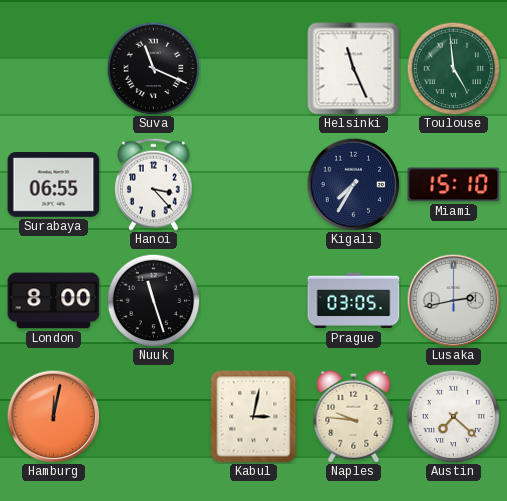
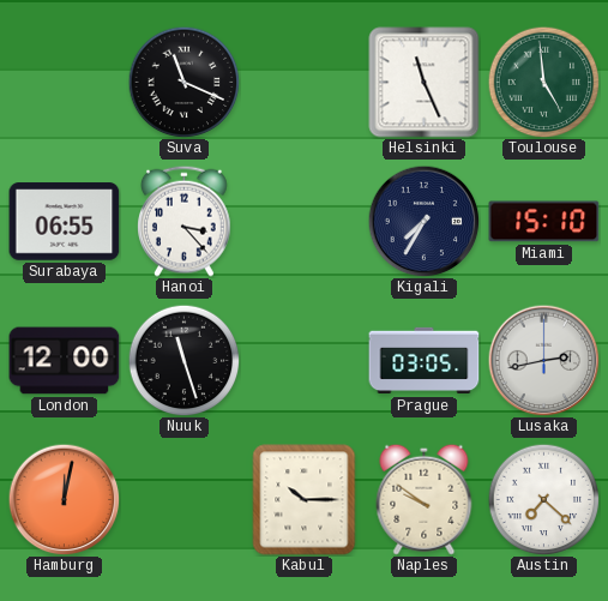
London: 8:00 -> 12:00
Kabul: 3:02 -> 10:15
Naples: 9:46 -> 9:51
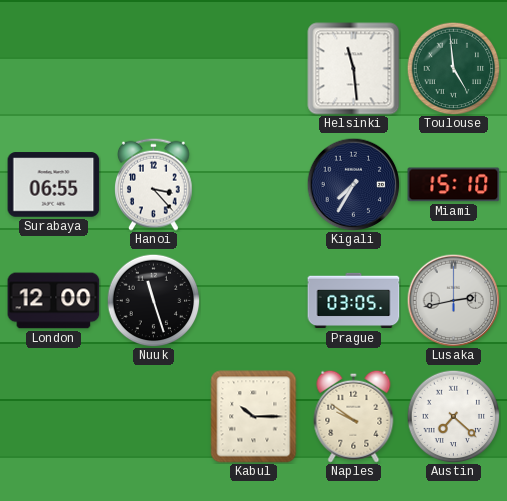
Suva: 11:19 -> none
Helsinki: 11:26 -> 11:29
Hamburg: 12:02 -> none
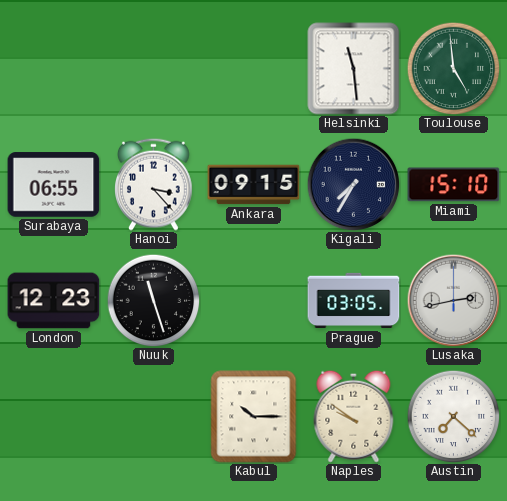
Ankara: none -> 09:15
London: 12:00 -> 12:23
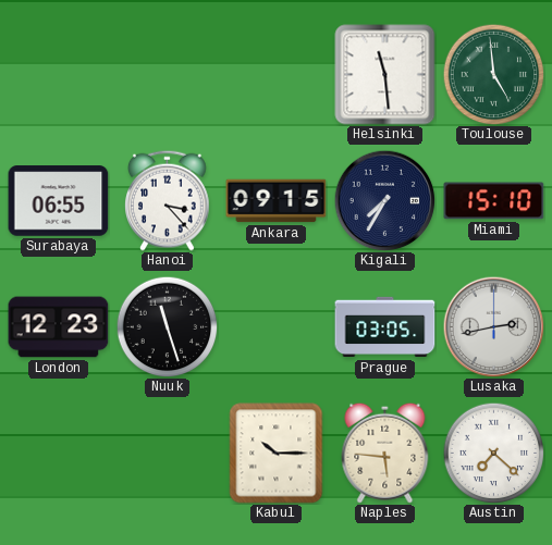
Naples: 9:51 -> 5:46
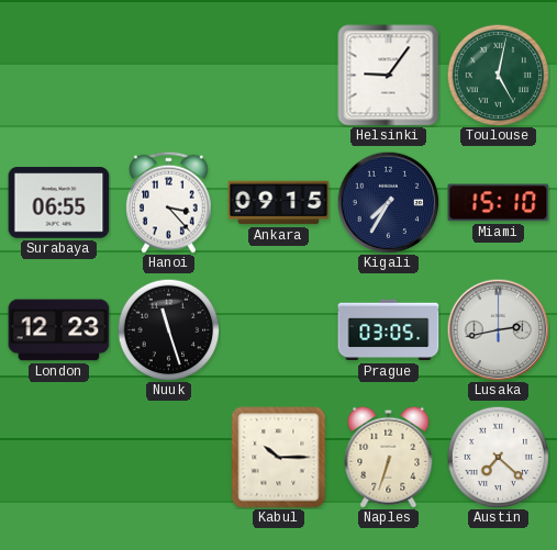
Helsinki: 11:29 -> 9:06
Toulouse: 4:59 -> 5:02
Naples: 5:46 -> 6:33
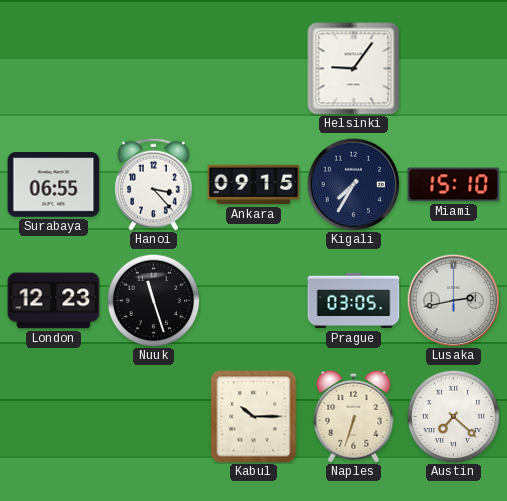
Toulouse: 5:02 -> none
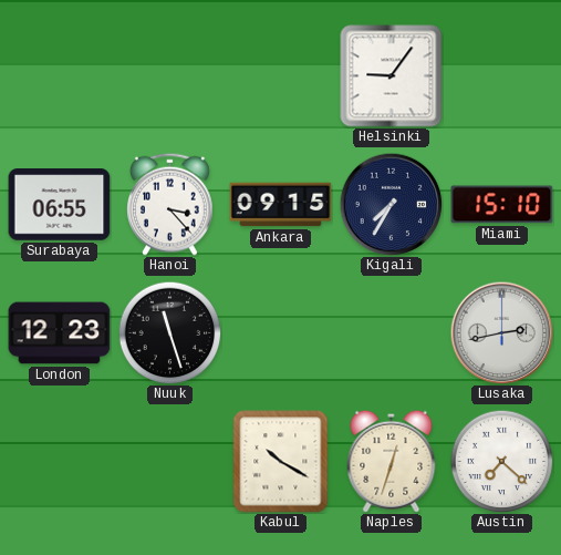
Prague: 03:05 -> none
Kabul: 10:15 -> 10:20
Naples: 6:33 -> 12:33
